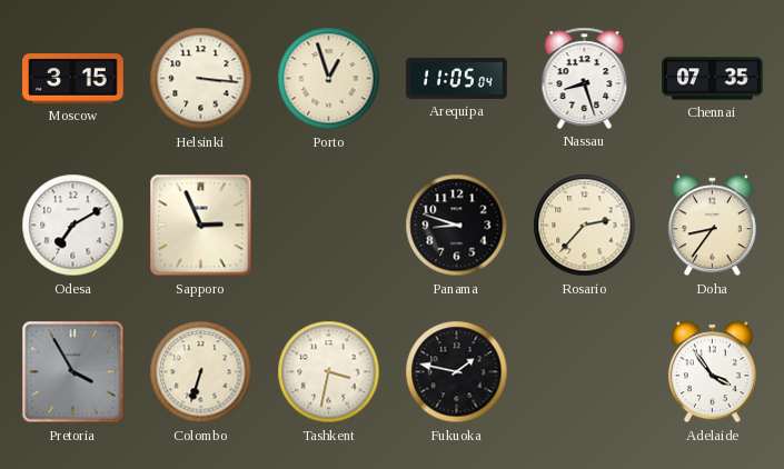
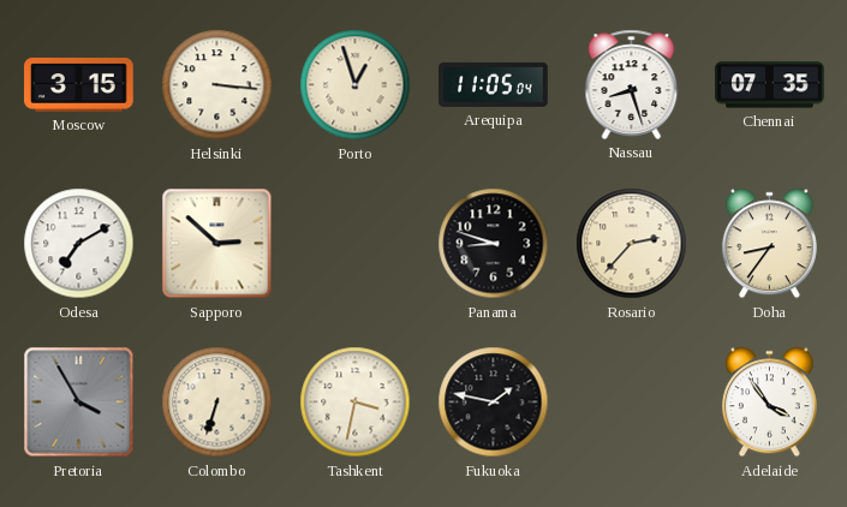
Sapporo: 2:56 -> 2:52
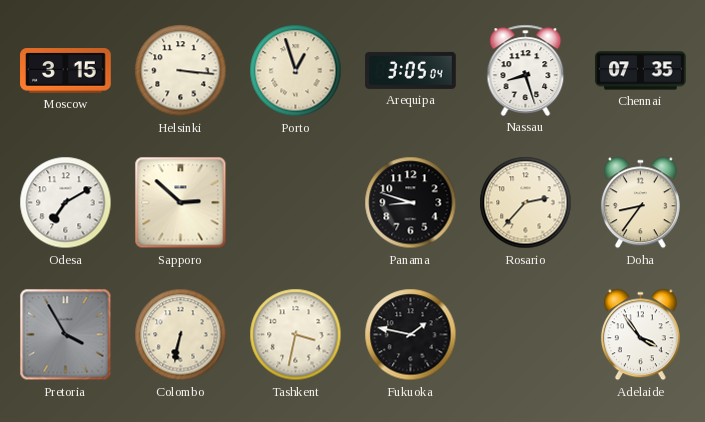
Arequipa: 11:05 -> 3:05
Colombo: 6:33 -> 6:32
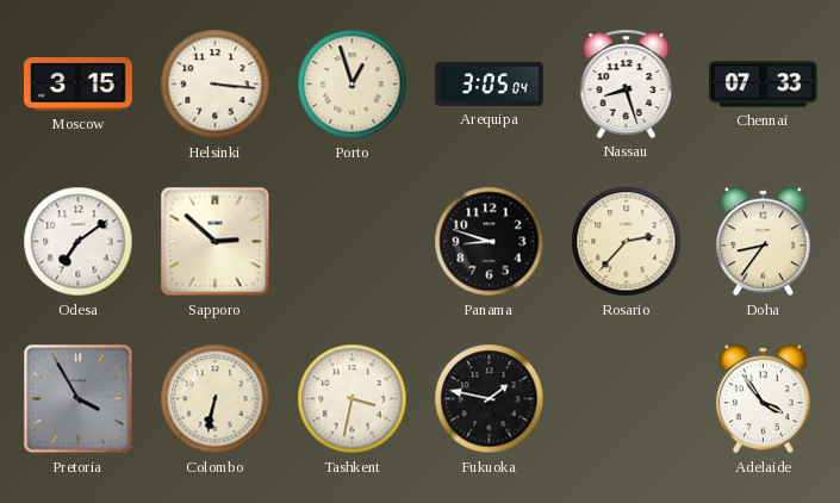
Chennai: 07:35 -> 07:33
Odesa: 7:10 -> 7:09
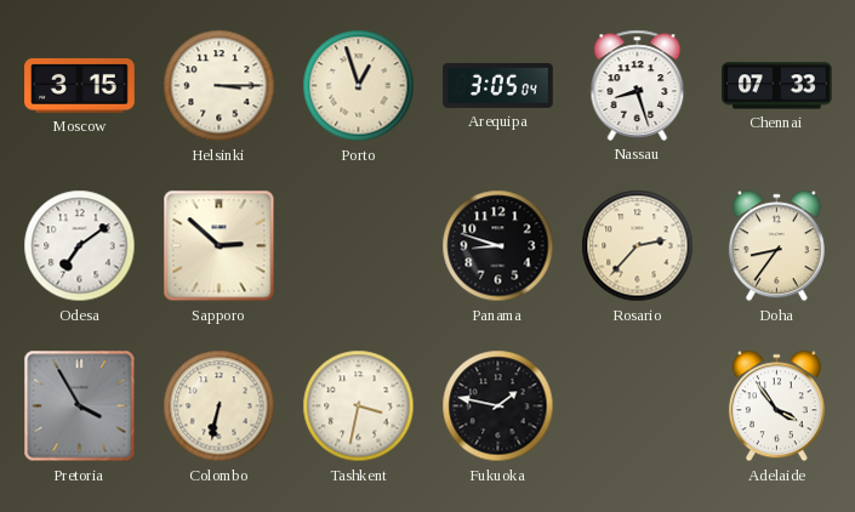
Helsinki: 3:16 -> 3:15
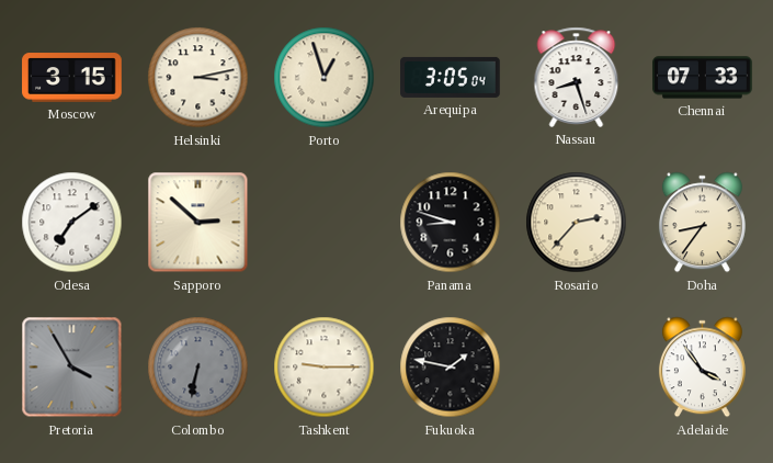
Helsinki: 3:15 -> 3:13
Colombo dial: cream -> grey
Tashkent: 3:32 -> 9:15
